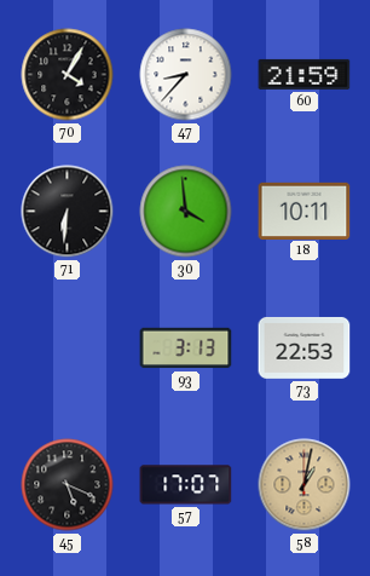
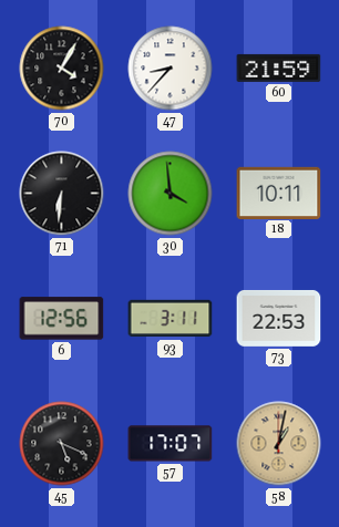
6: none -> 12:56
93: 3:13 -> 3:11
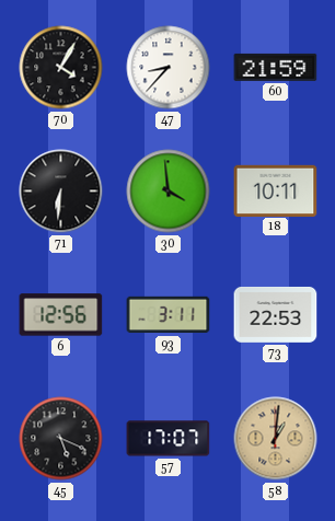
58: 1:02 -> 1:01
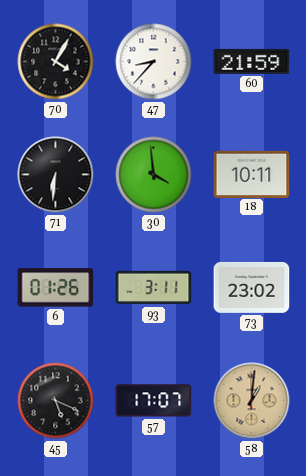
6: 12:56 -> 01:26
73: 22:53 -> 23:02
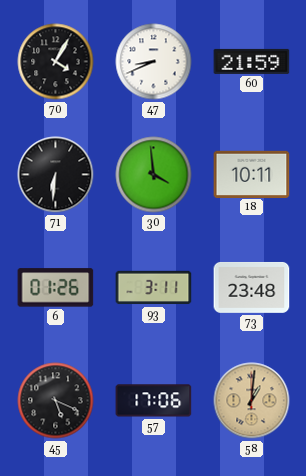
47: 8:37 -> 8:41
73: 23:02 -> 23:48
57: 17:07 -> 17:06
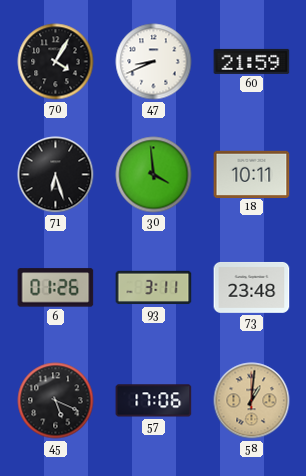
71: 6:31 -> 6:27
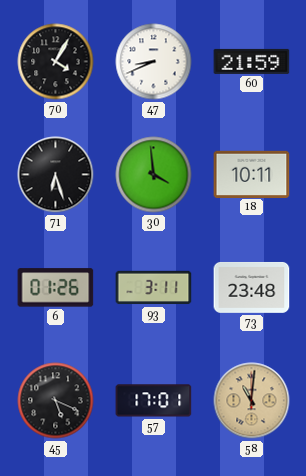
57: 17:06 -> 17:01
58: 1:01 -> 11:01
